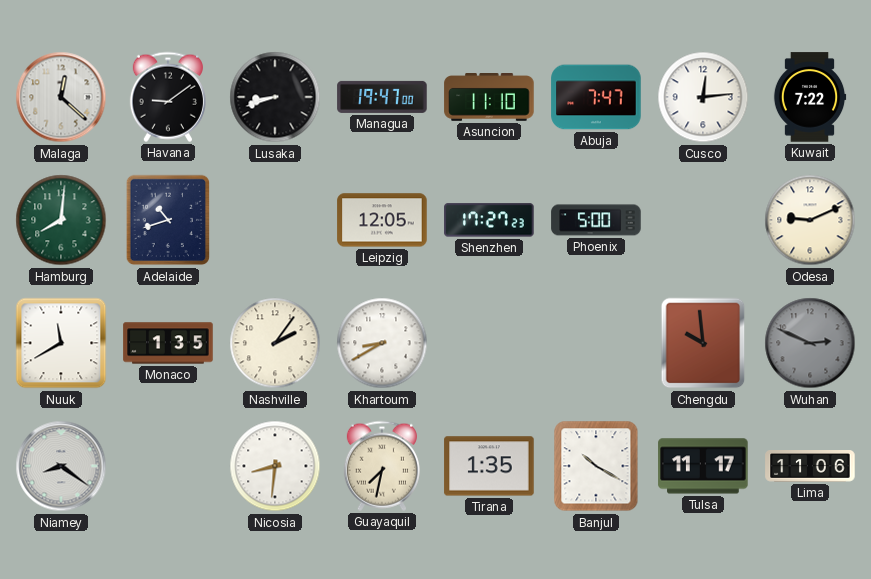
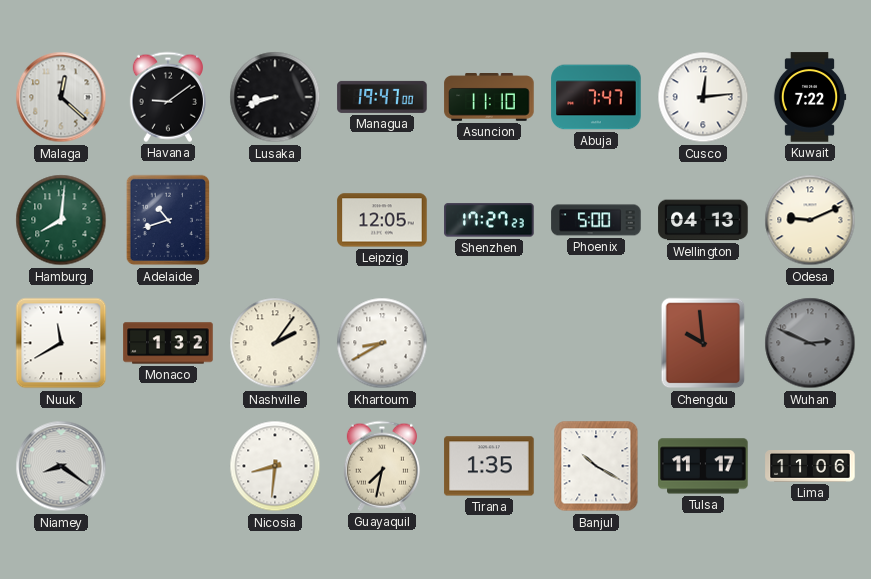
Wellington: none -> 04:13
Monaco: 1:35 -> 1:32
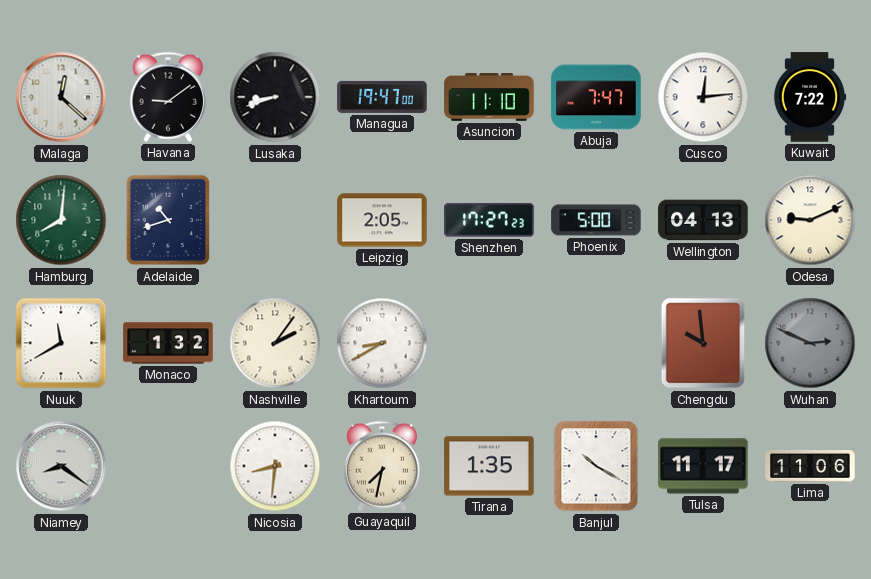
Leipzig: 12:05 -> 2:05
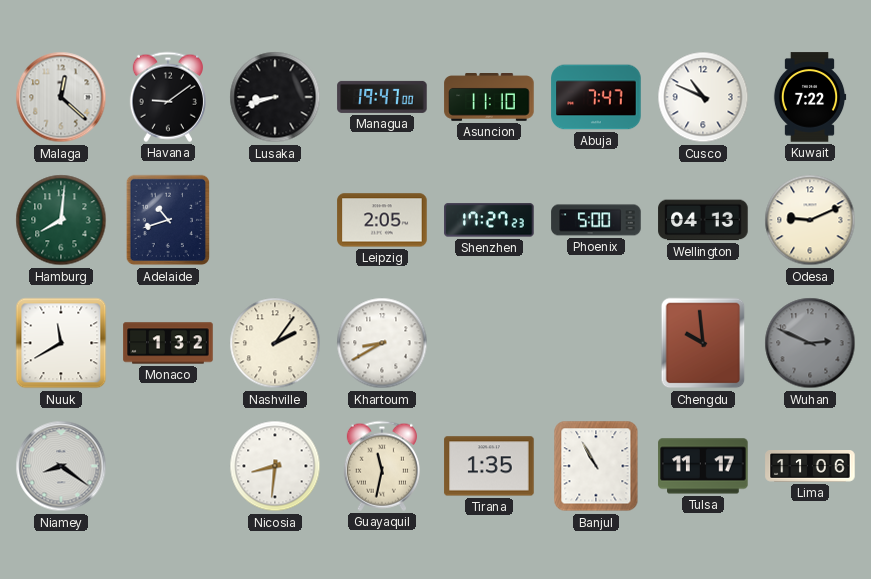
Cusco: 12:14 -> 10:49
Guayaquil: 7:32 -> 11:32
Banjul: 10:20 -> 10:55
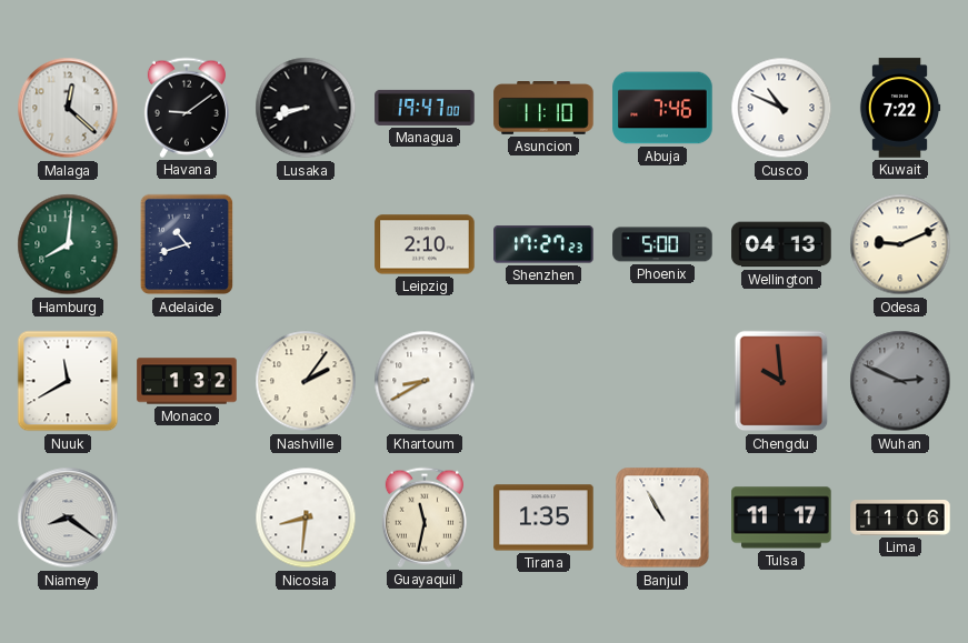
Abuja: 7:47 -> 7:46
Leipzig: 2:05 -> 2:10
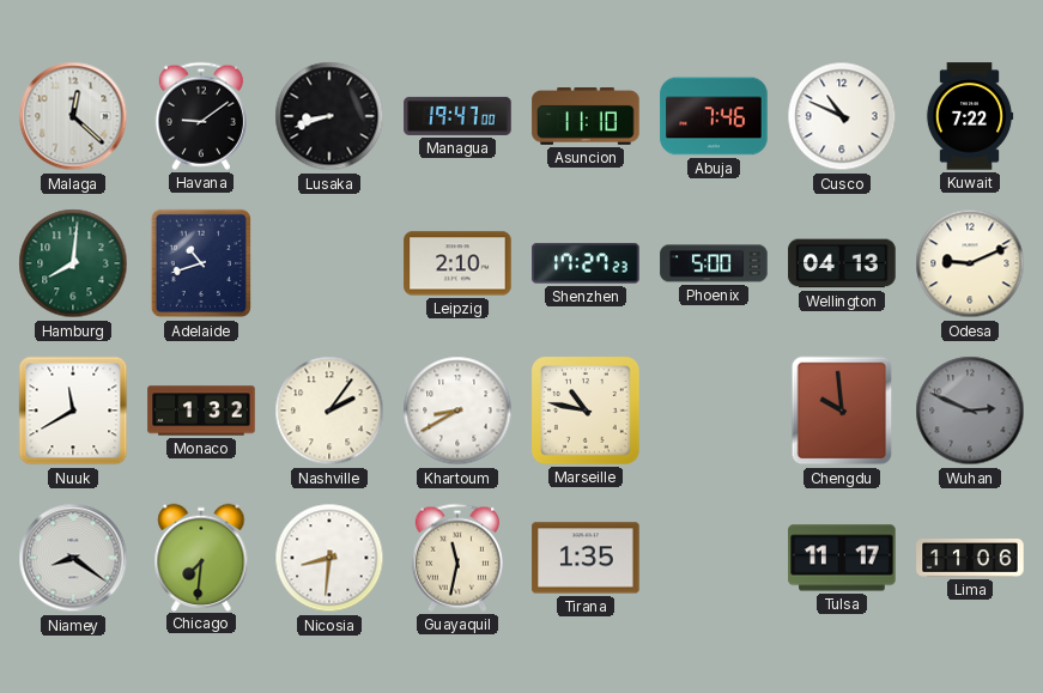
Marseille: none -> 10:47
Chicago: none -> 7:31
Banjul: 10:55 -> none
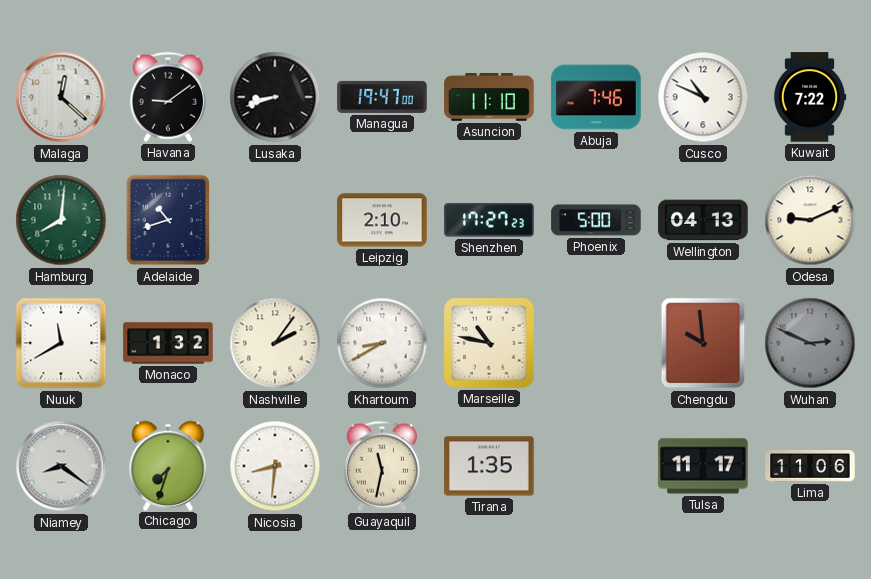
Chicago: 7:31 -> 7:33
